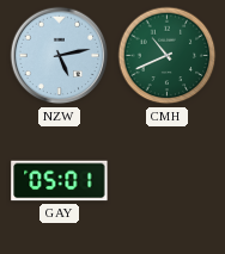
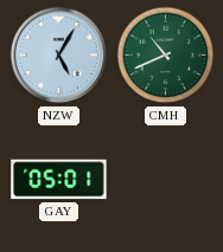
NZW: 5:13 -> 5:05
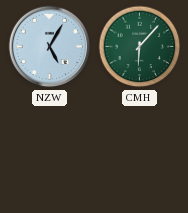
CMH: 10:41 -> 6:07
GAY: 05:01 -> none
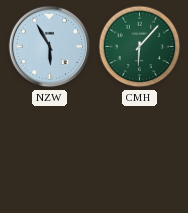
NZW: 5:05 -> 5:55
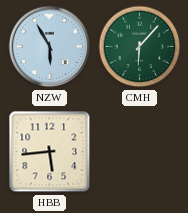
HBB: none -> 5:44
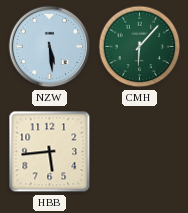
NZW: 5:55 -> 5:29
